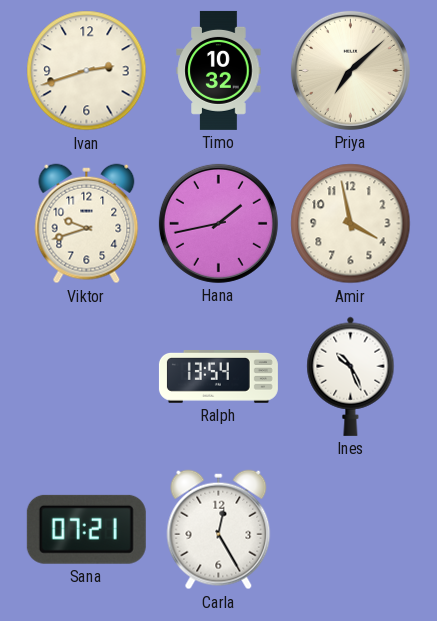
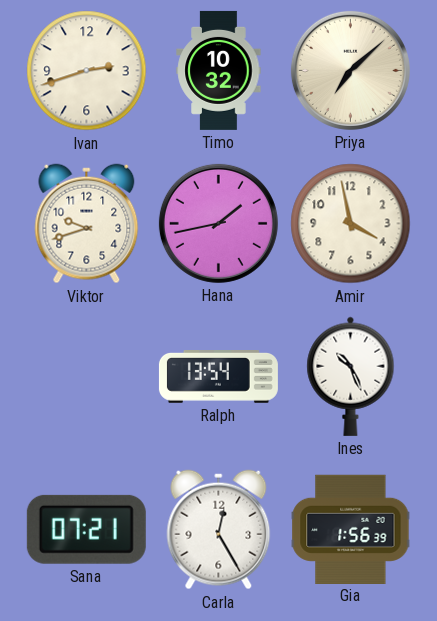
Gia: none -> 1:56
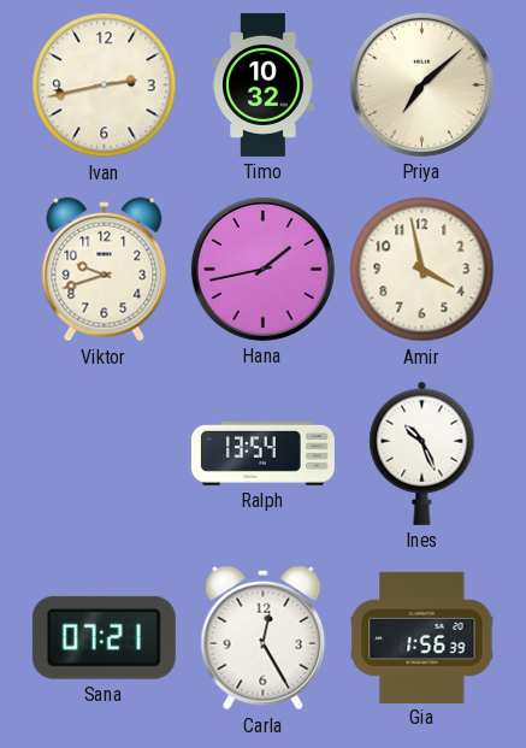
Ivan: 2:42 -> 2:43
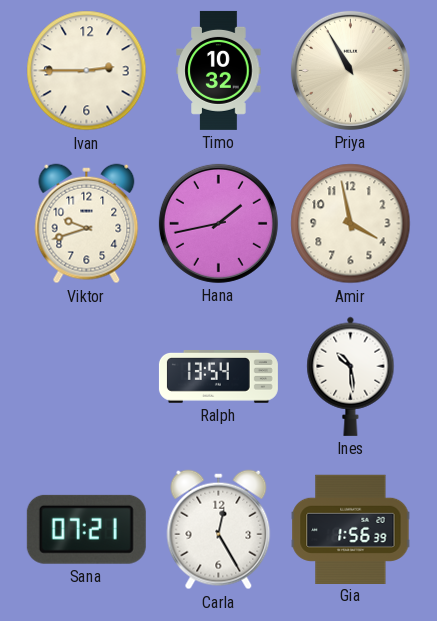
Ivan: 2:43 -> 2:45
Priya: 7:08 -> 10:55
Ines: 10:26 -> 10:29
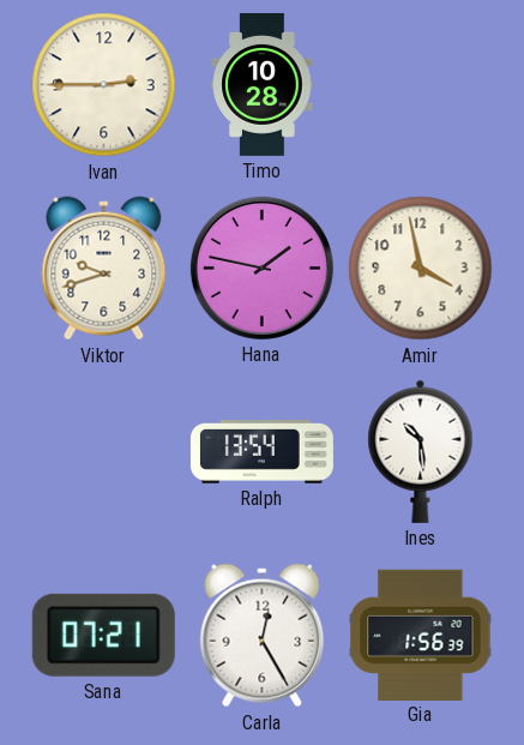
Timo: 10:32 -> 10:28
Priya: 10:55 -> none
Hana: 1:43 -> 1:47
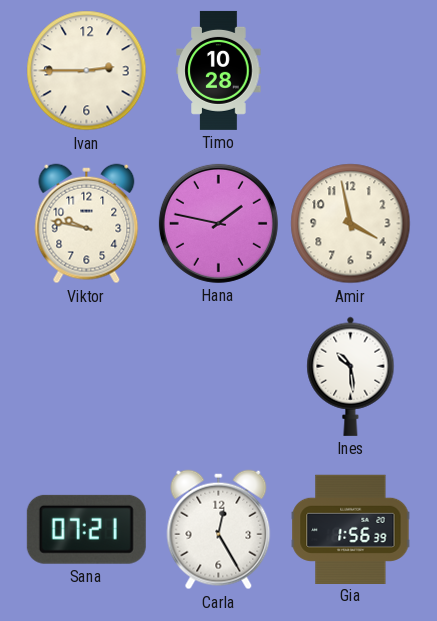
Viktor: 9:42 -> 9:47
Ralph: 13:54 -> none
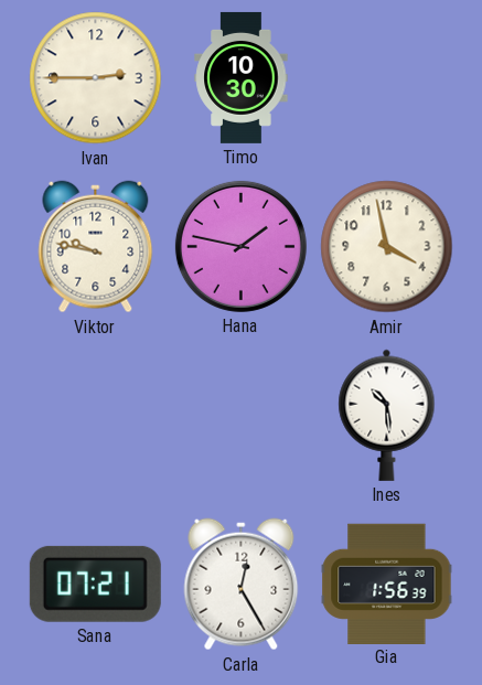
Timo: 10:28 -> 10:30
